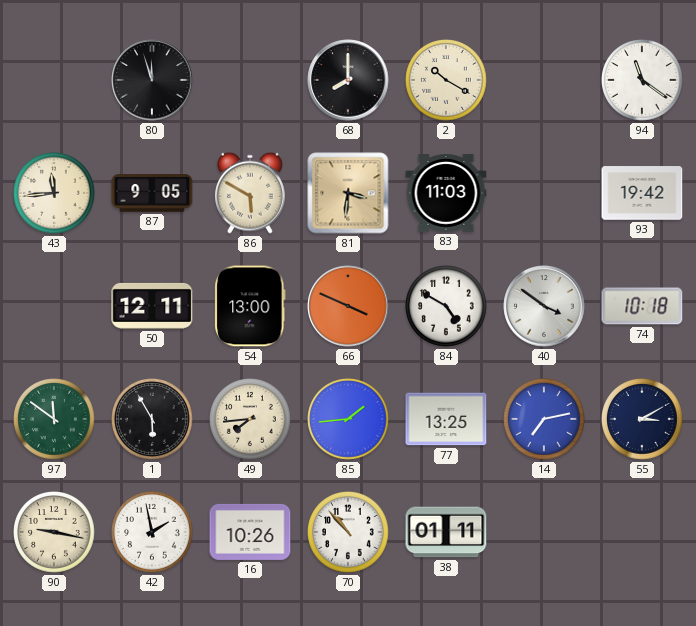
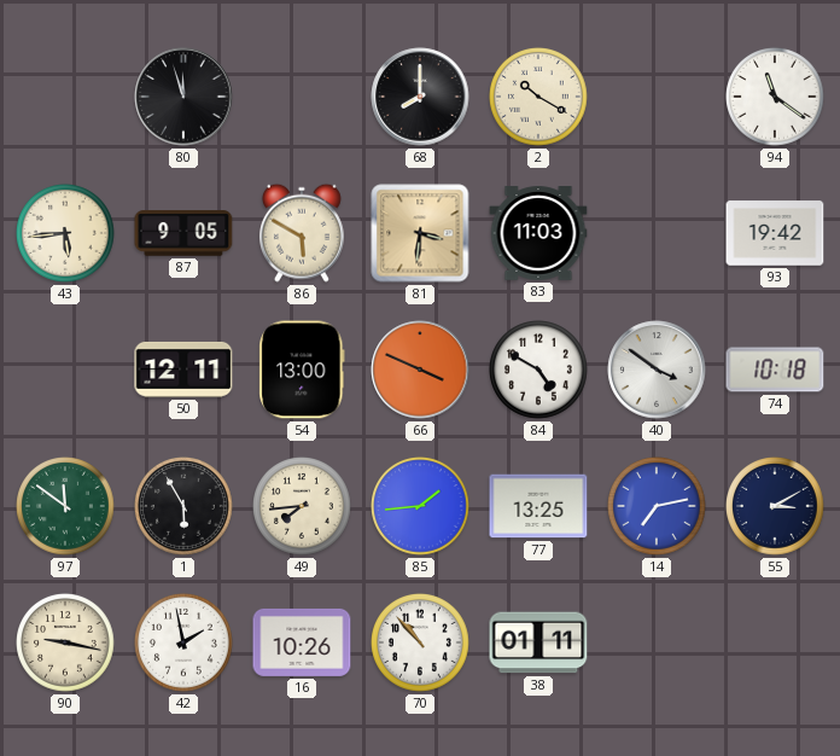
43: 11:44 -> 5:44
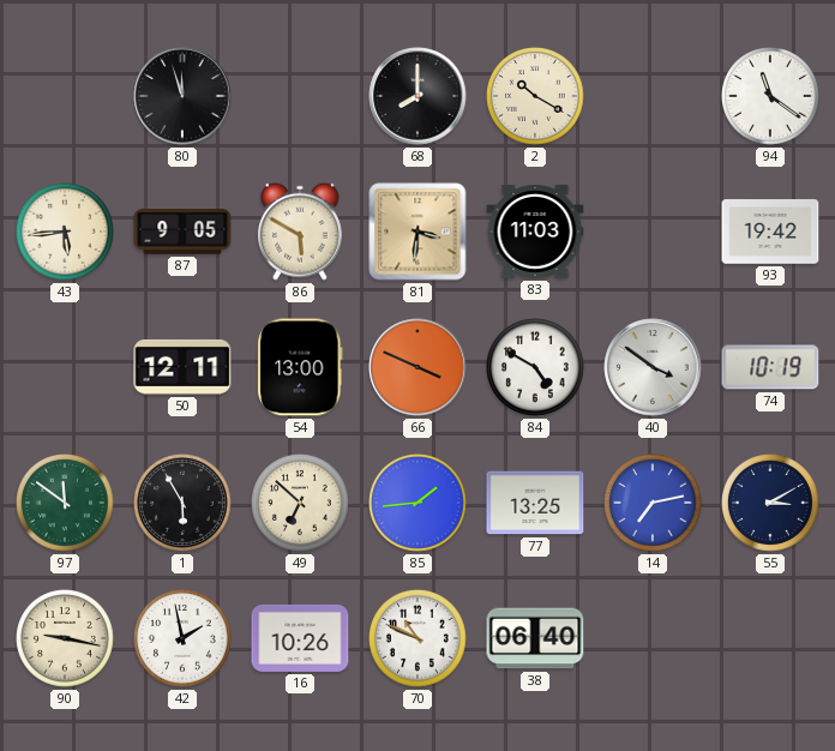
74: 10:18 -> 10:19
49: 7:44 -> 6:52
70: 10:53 -> 10:49
38: 01:11 -> 06:40
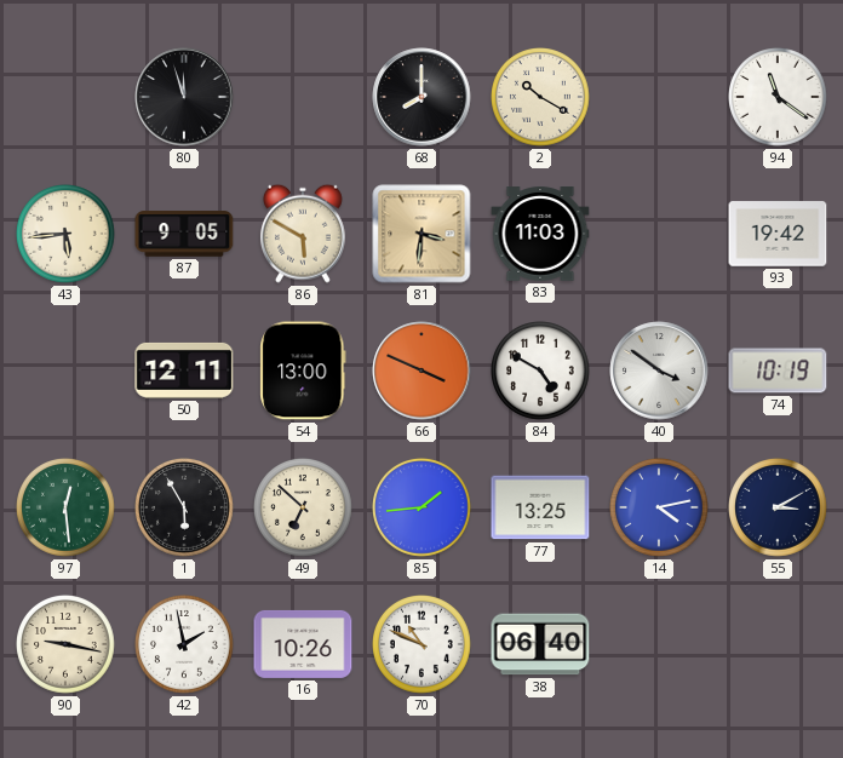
97: 11:51 -> 12:29
14: 7:13 -> 4:13
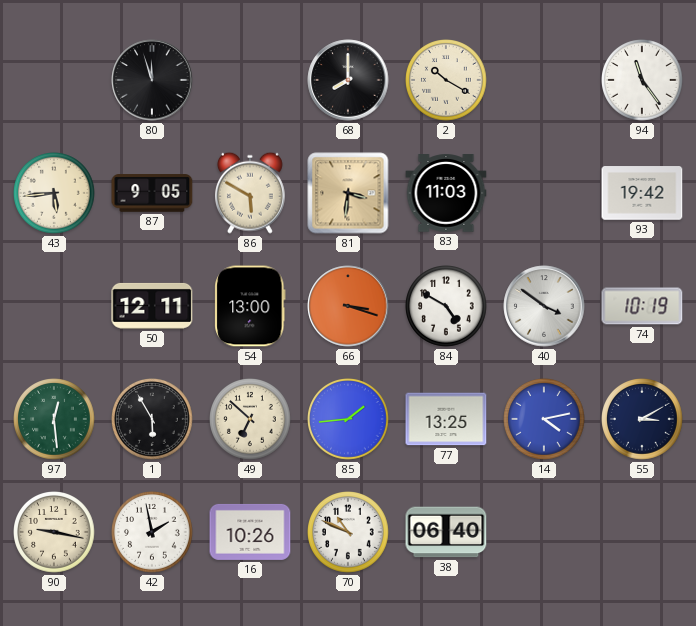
94: 11:21 -> 11:24
66: 3:49 -> 3:18
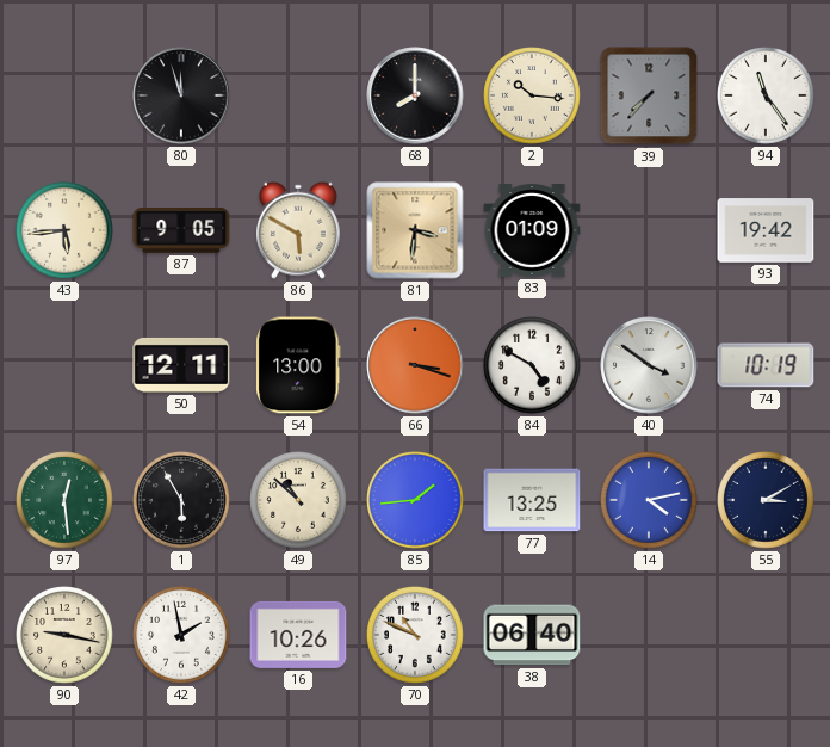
2: 10:20 -> 10:16
39: none -> 7:37
83: 11:03 -> 01:09
49: 6:52 -> 10:52
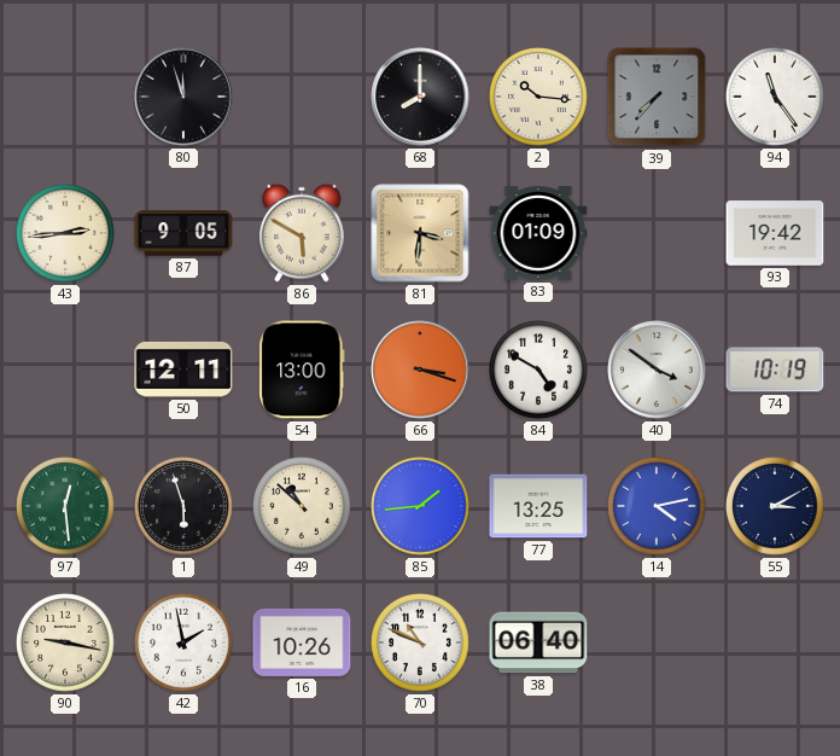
43: 5:44 -> 2:44
1: 5:55 -> 5:57
